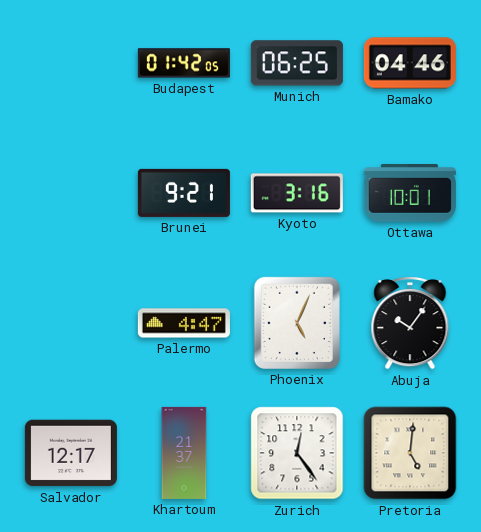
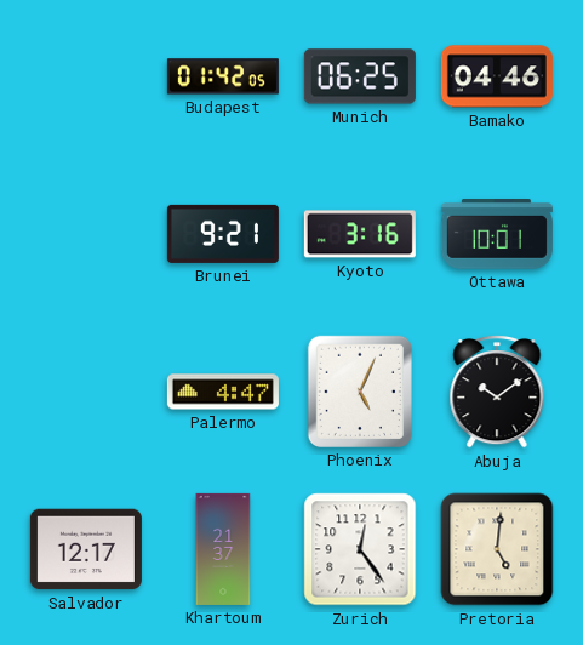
Abuja: 10:06 -> 10:09
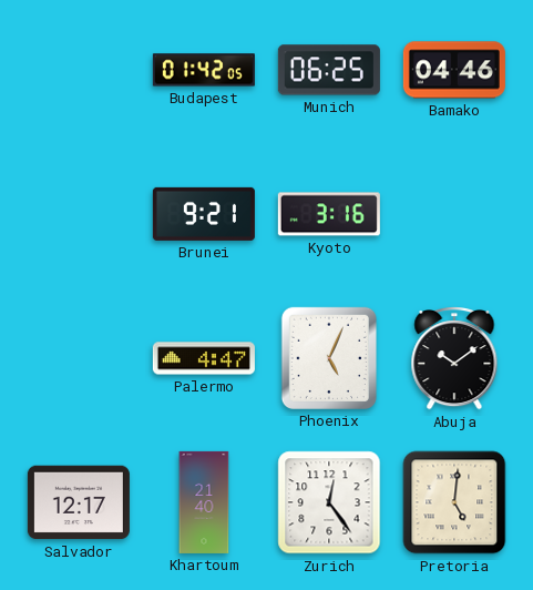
Ottawa: 10:01 -> none
Khartoum: 21:37 -> 21:40
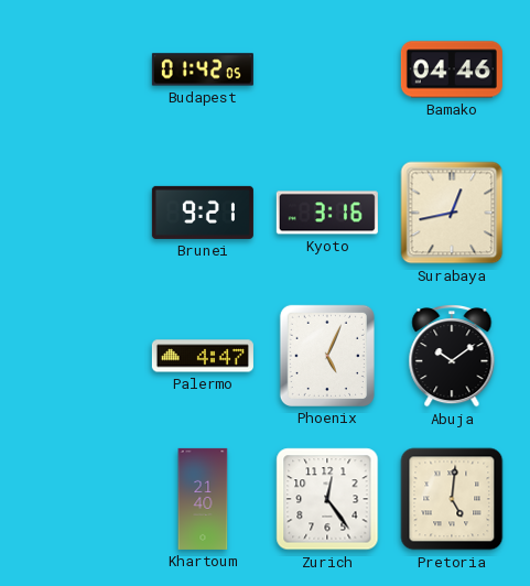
Munich: 06:25 -> none
Surabaya: none -> 12:43
Salvador: 12:17 -> none
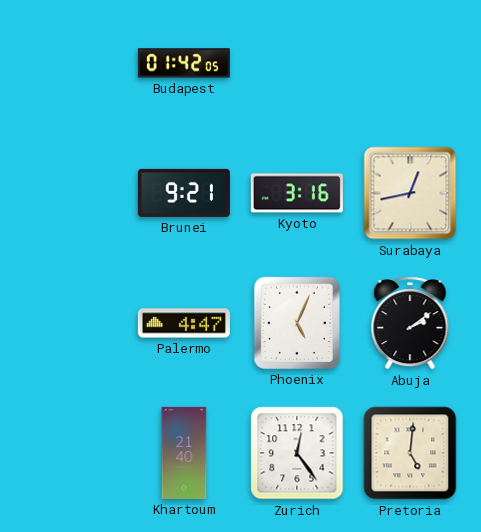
Bamako: 04:46 -> none
Abuja: 10:09 -> 2:09
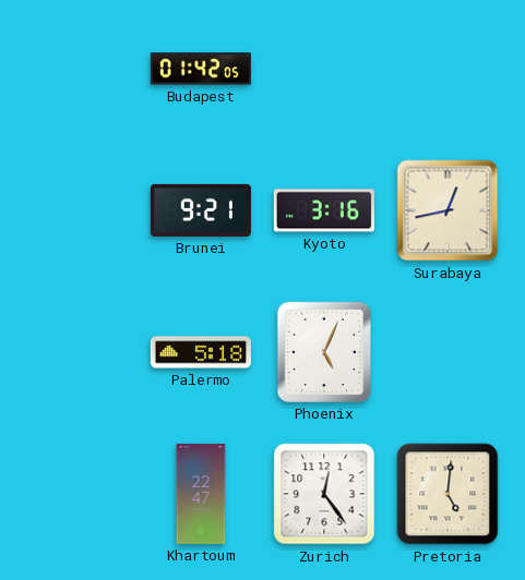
Palermo: 4:47 -> 5:18
Abuja: 2:09 -> none
Khartoum: 21:40 -> 22:47
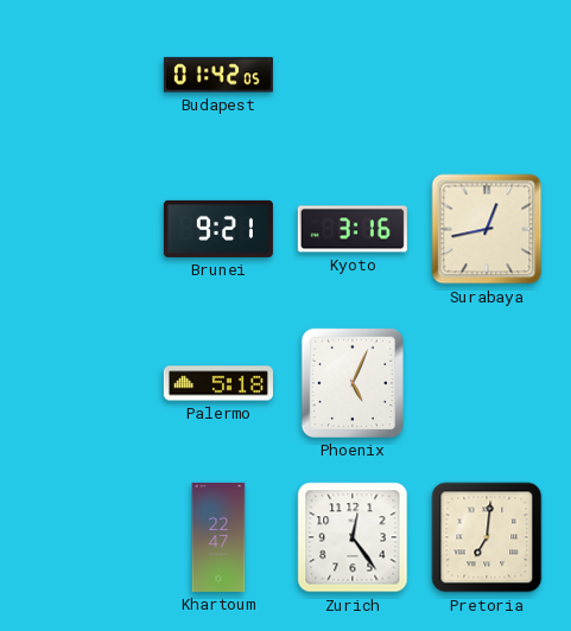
Pretoria: 5:01 -> 7:01
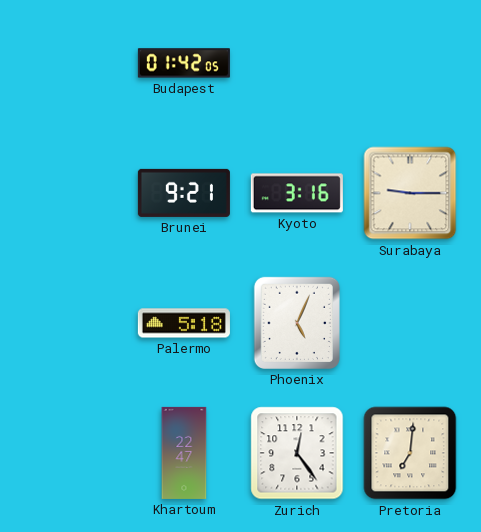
Surabaya: 12:43 -> 9:15
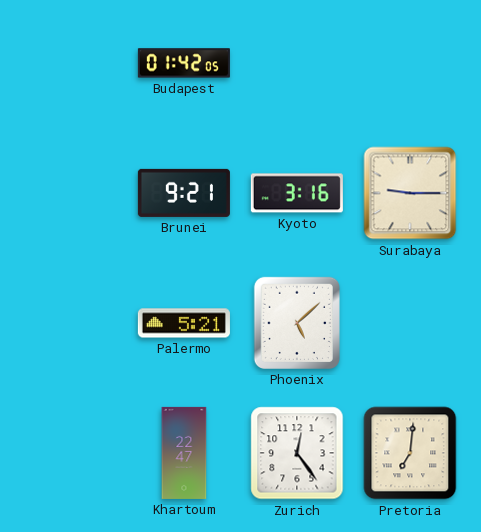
Palermo: 5:18 -> 5:21
Phoenix: 5:04 -> 5:08
